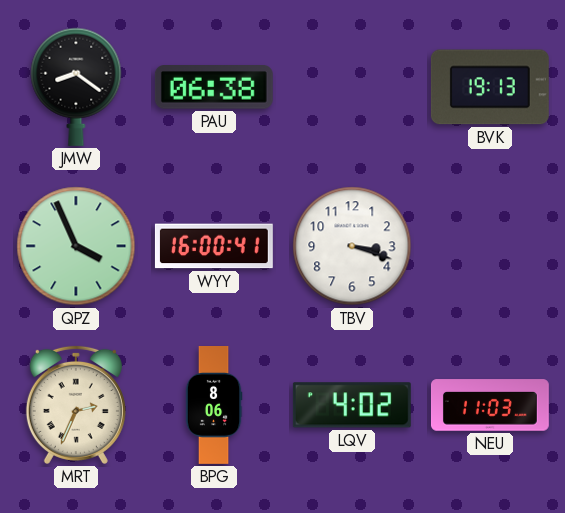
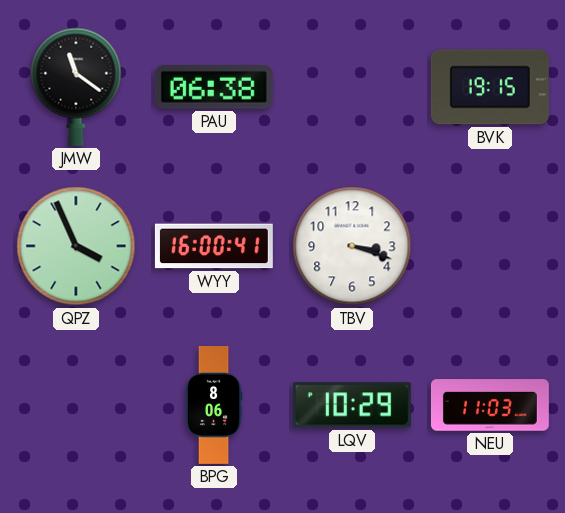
JMW: 8:21 -> 11:21
BVK: 19:13 -> 19:15
MRT: 2:34 -> none
LQV: 4:02 -> 10:29
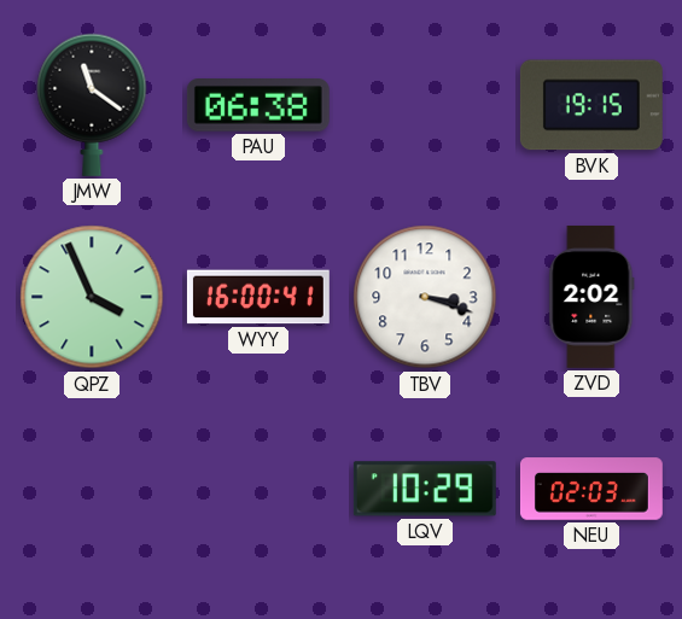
ZVD: none -> 2:02
BPG: 8:06 -> none
NEU: 11:03 -> 02:03
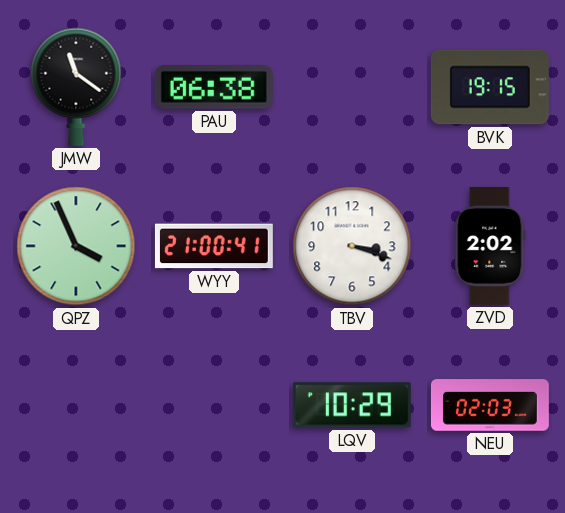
WYY: 16:00 -> 21:00
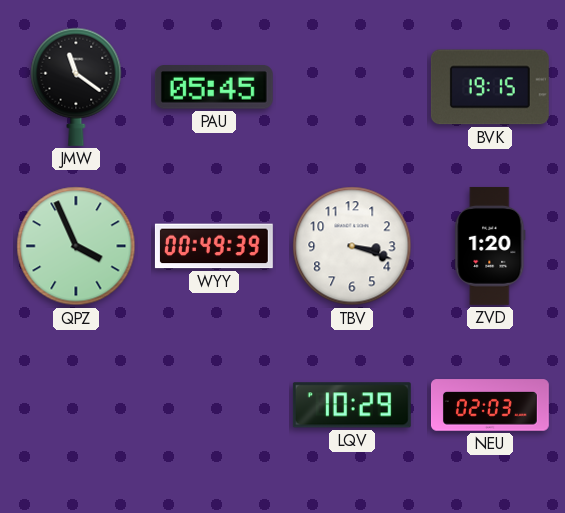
PAU: 06:38 -> 05:45
WYY: 21:00 -> 00:49
ZVD: 2:02 -> 1:20
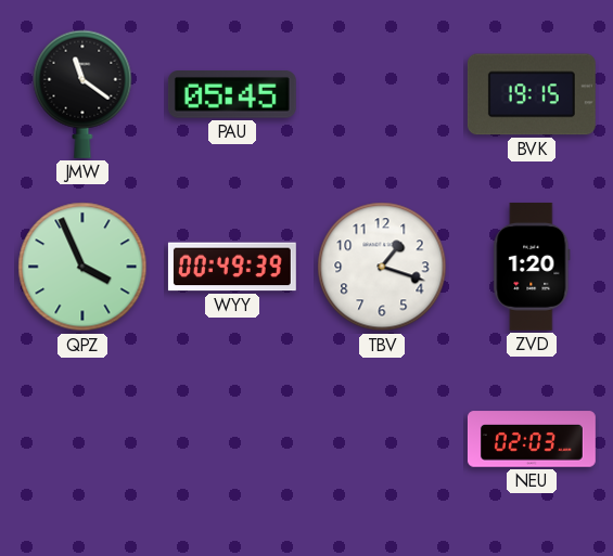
TBV: 3:18 -> 1:18
LQV: 10:29 -> none
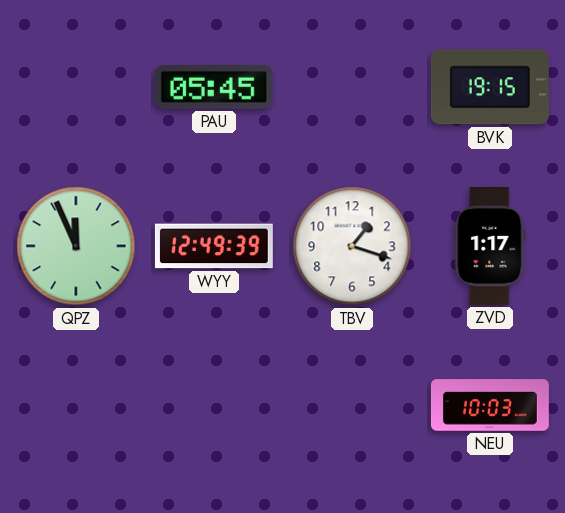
JMW: 11:21 -> none
QPZ: 3:56 -> 11:56
WYY: 00:49 -> 12:49
ZVD: 1:20 -> 1:17
NEU: 02:03 -> 10:03
